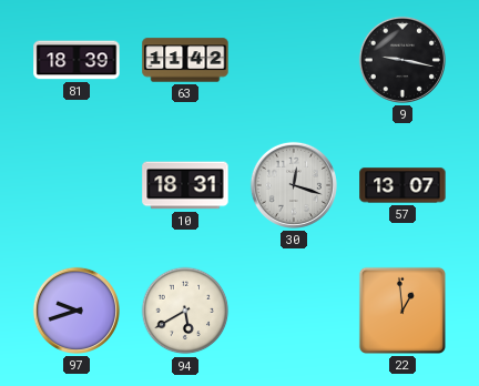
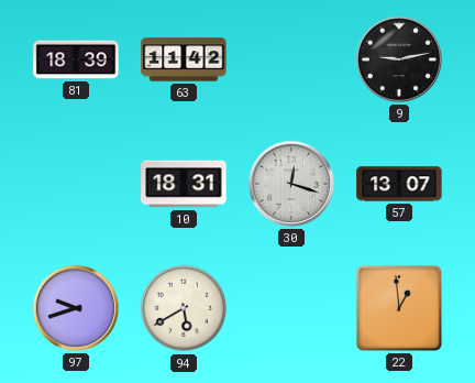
9: 9:17 -> 9:13
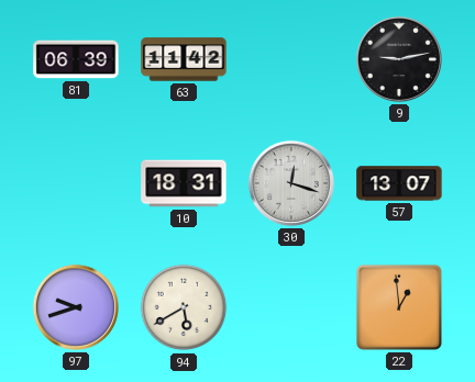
81: 18:39 -> 06:39
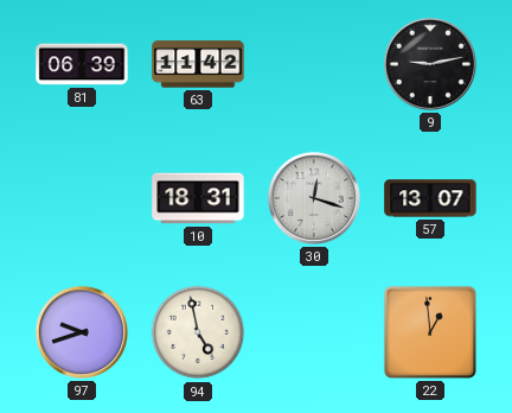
94: 5:40 -> 4:58
